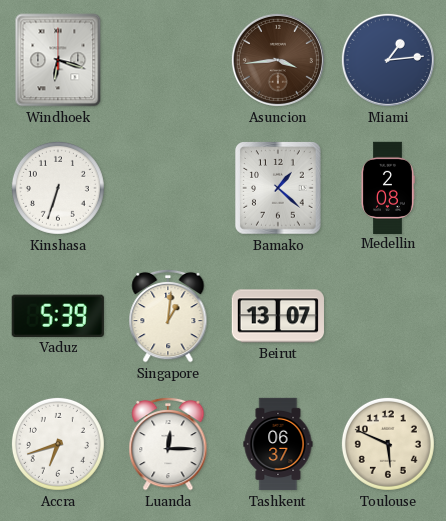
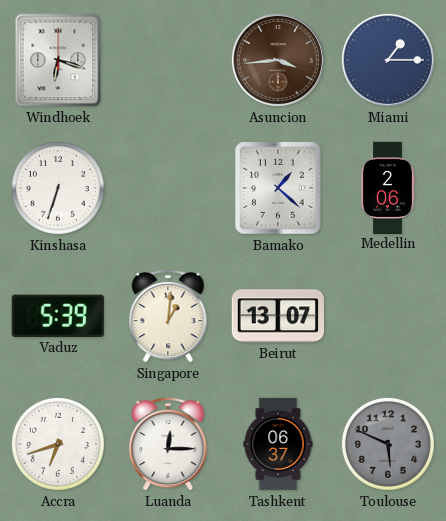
Miami: 1:14 -> 1:15
Medellin: 2:08 -> 2:06
Toulouse dial: cream -> grey
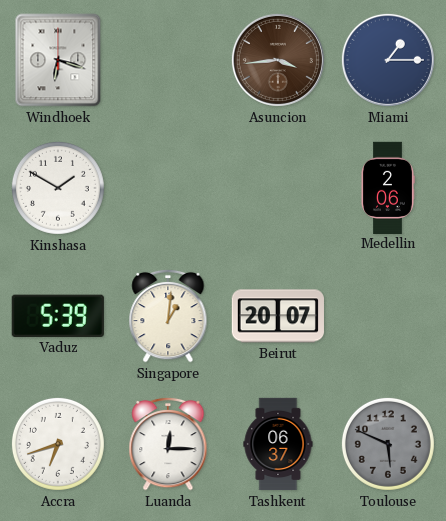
Kinshasa: 6:33 -> 1:50
Bamako: 1:22 -> none
Beirut: 13:07 -> 20:07
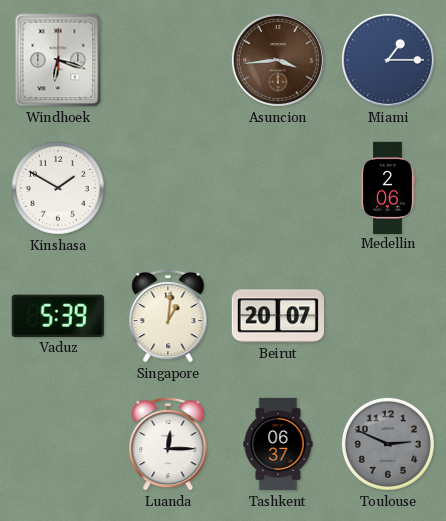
Accra: 6:42 -> none
Toulouse: 5:49 -> 2:49
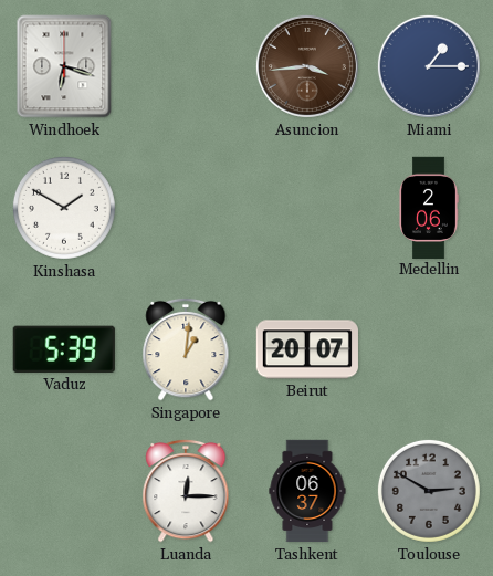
Toulouse: 2:49 -> 2:50
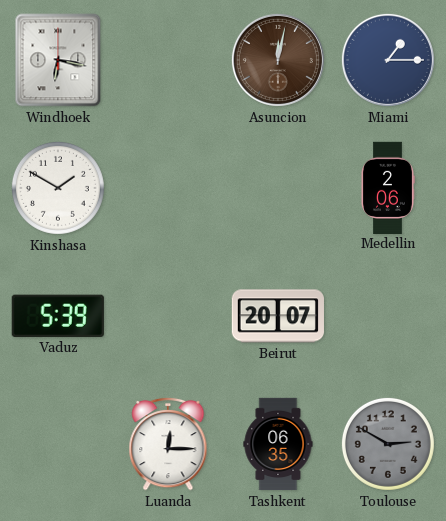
Windhoek: 6:18 -> 6:17
Asuncion: 3:44 -> 12:02
Singapore: 1:01 -> none
Tashkent: 06:37 -> 06:35
